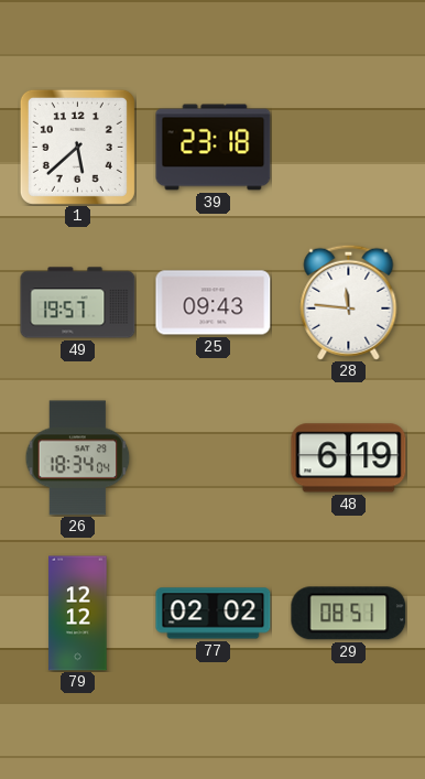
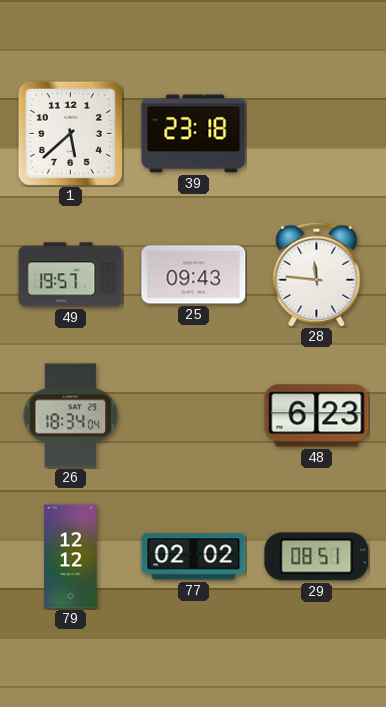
48: 6:19 -> 6:23
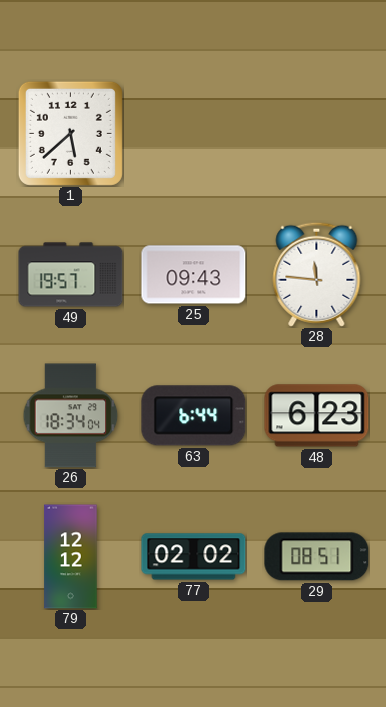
39: 23:18 -> none
63: none -> 6:44
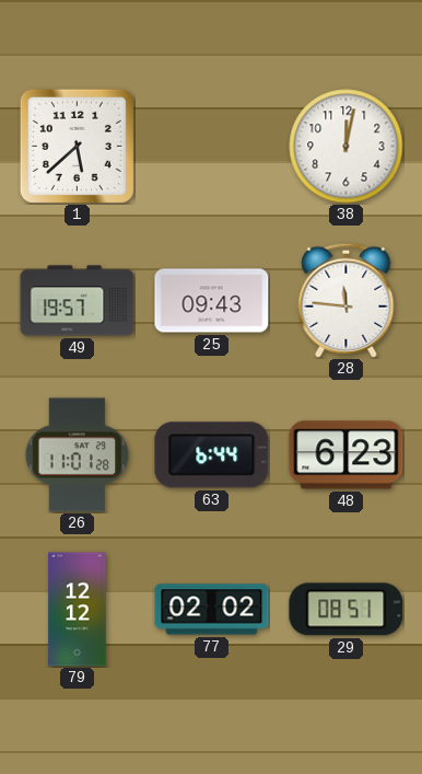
38: none -> 12:02
26: 18:34 -> 11:01
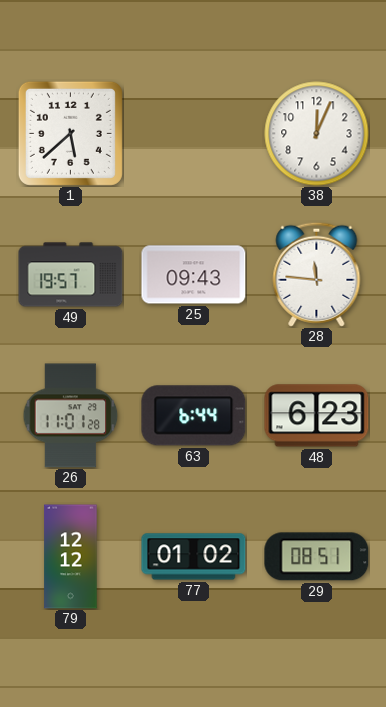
38: 12:02 -> 12:04
77: 02:02 -> 01:02
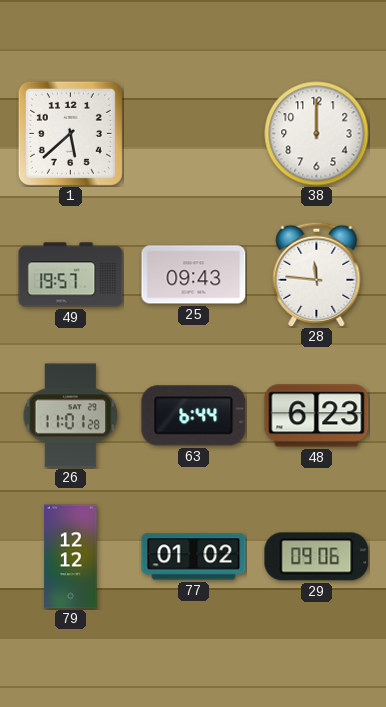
38: 12:04 -> 12:00
29: 08:51 -> 09:06
